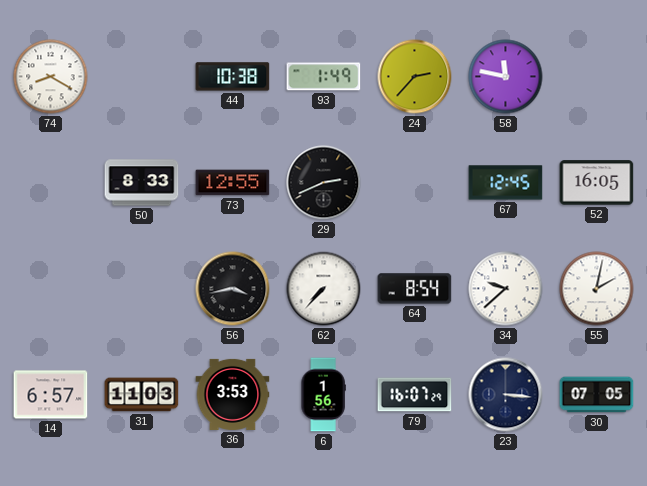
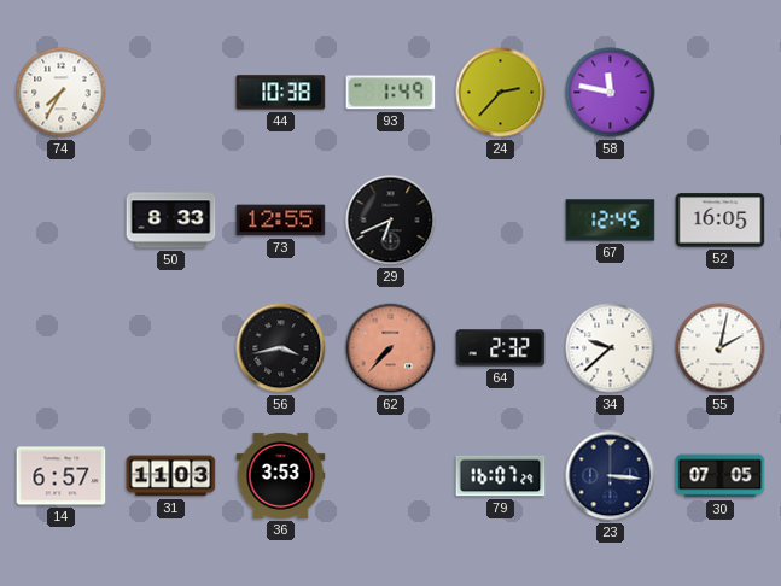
74: 8:20 -> 7:35
29: 2:41 -> 6:41
62 dial: white -> salmon
64: 8:54 -> 2:32
6: 1:56 -> none
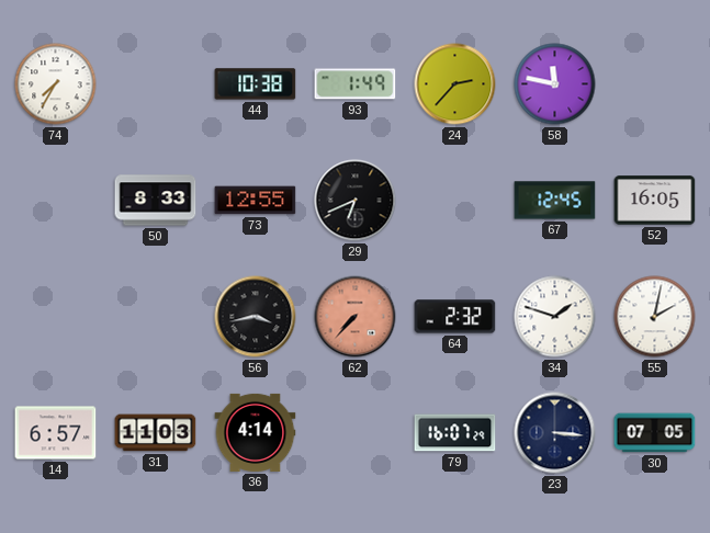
34: 9:38 -> 1:48
36: 3:53 -> 4:14
